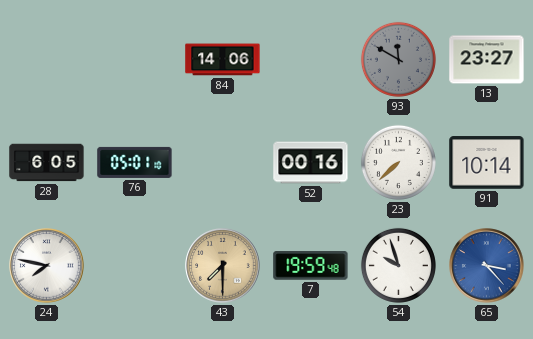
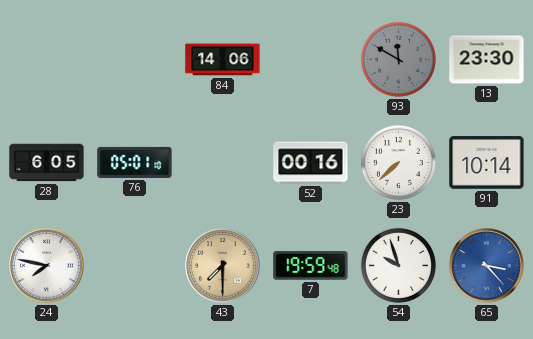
13: 23:27 -> 23:30
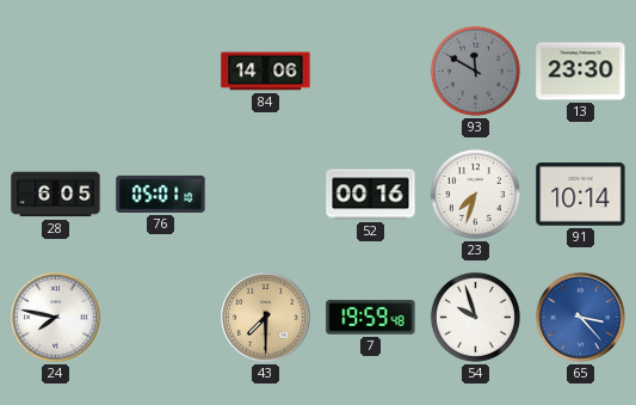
23: 7:38 -> 7:33
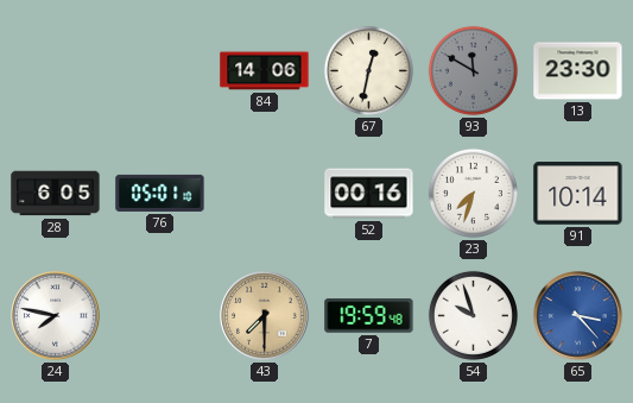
67: none -> 12:32
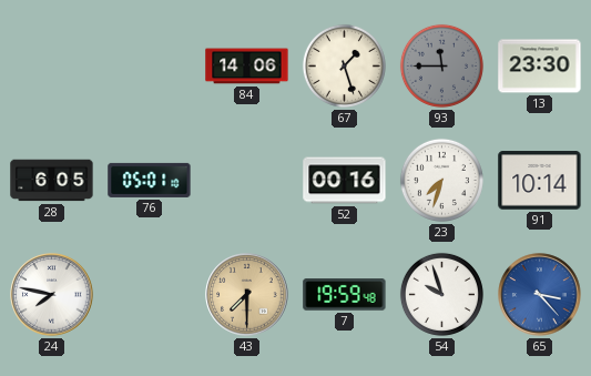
67: 12:32 -> 1:27
93: 11:50 -> 11:45
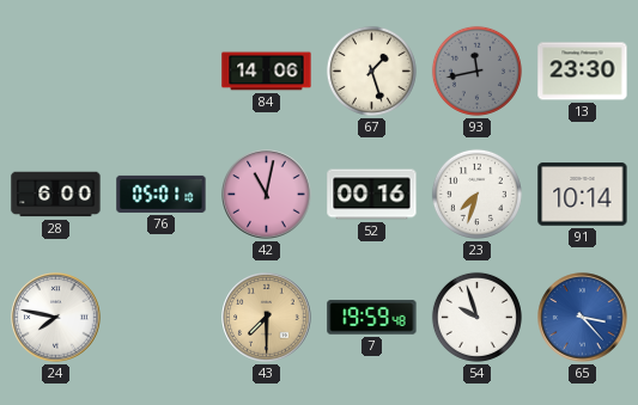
93: 11:45 -> 11:43
28: 6:05 -> 6:00
42: none -> 11:02
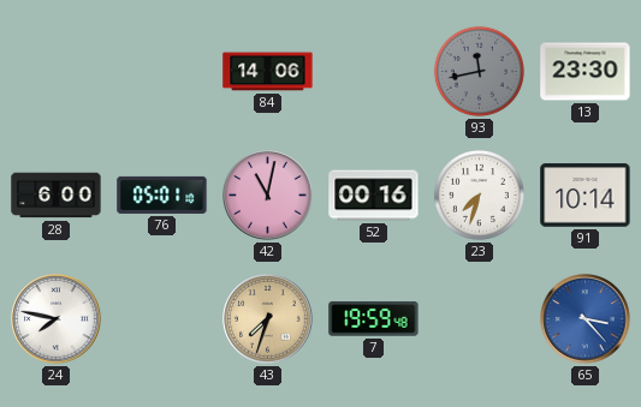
67: 1:27 -> none
43: 7:30 -> 7:33
54: 9:57 -> none
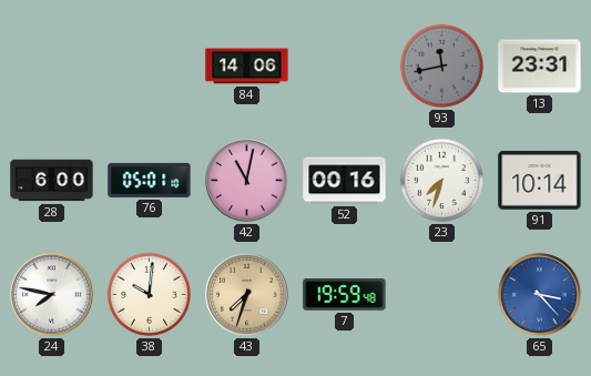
13: 23:30 -> 23:31
38: none -> 10:01
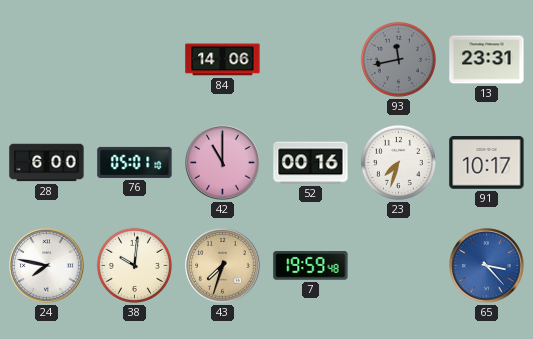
42: 11:02 -> 11:00
91: 10:14 -> 10:17
